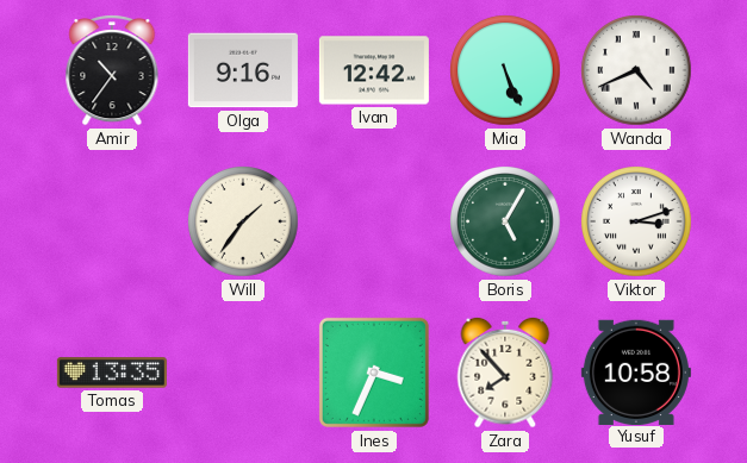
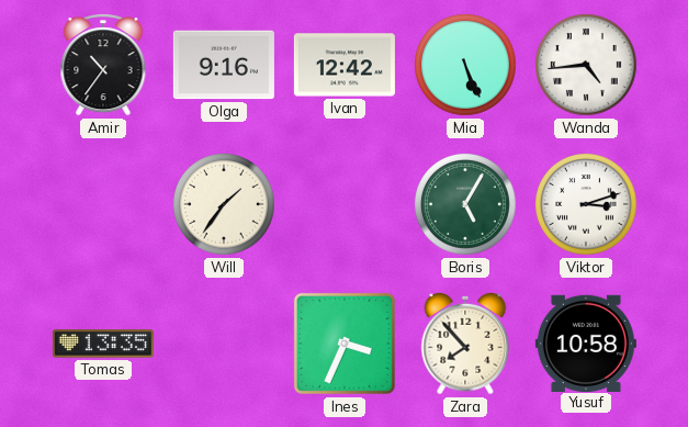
Wanda: 4:41 -> 4:44
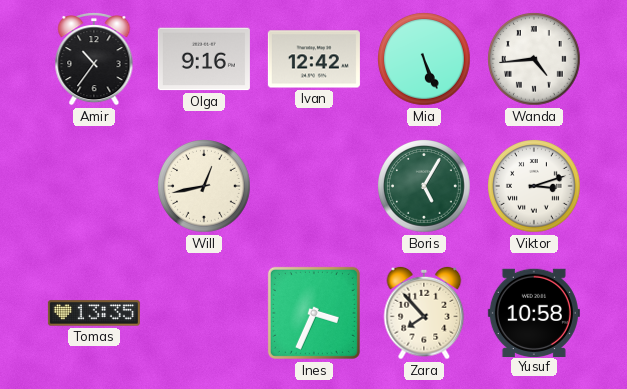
Will: 1:36 -> 12:43
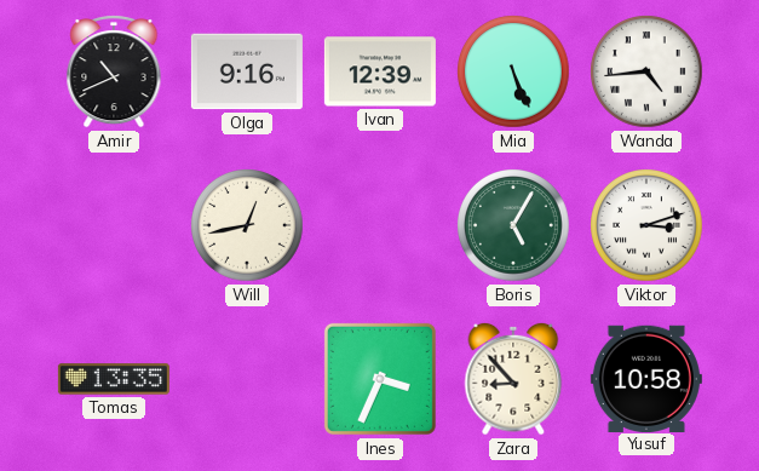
Amir: 10:36 -> 10:41
Ivan: 12:42 -> 12:39
Zara: 7:53 -> 8:53
